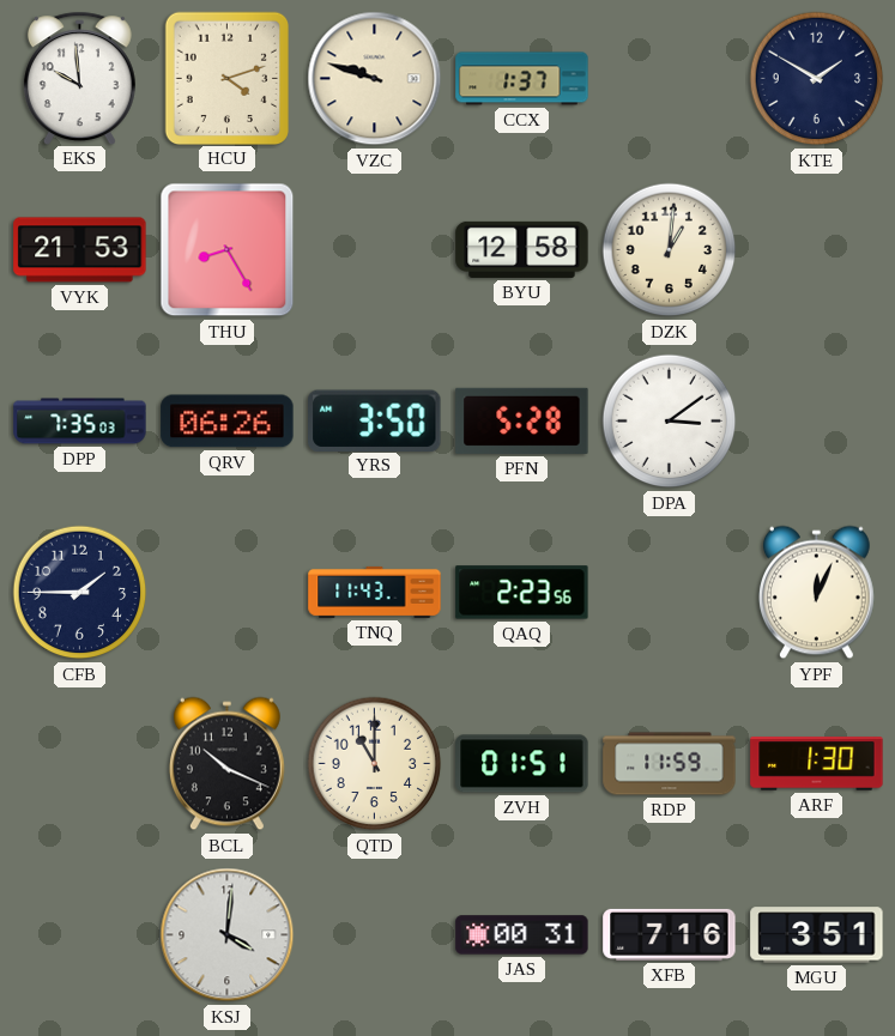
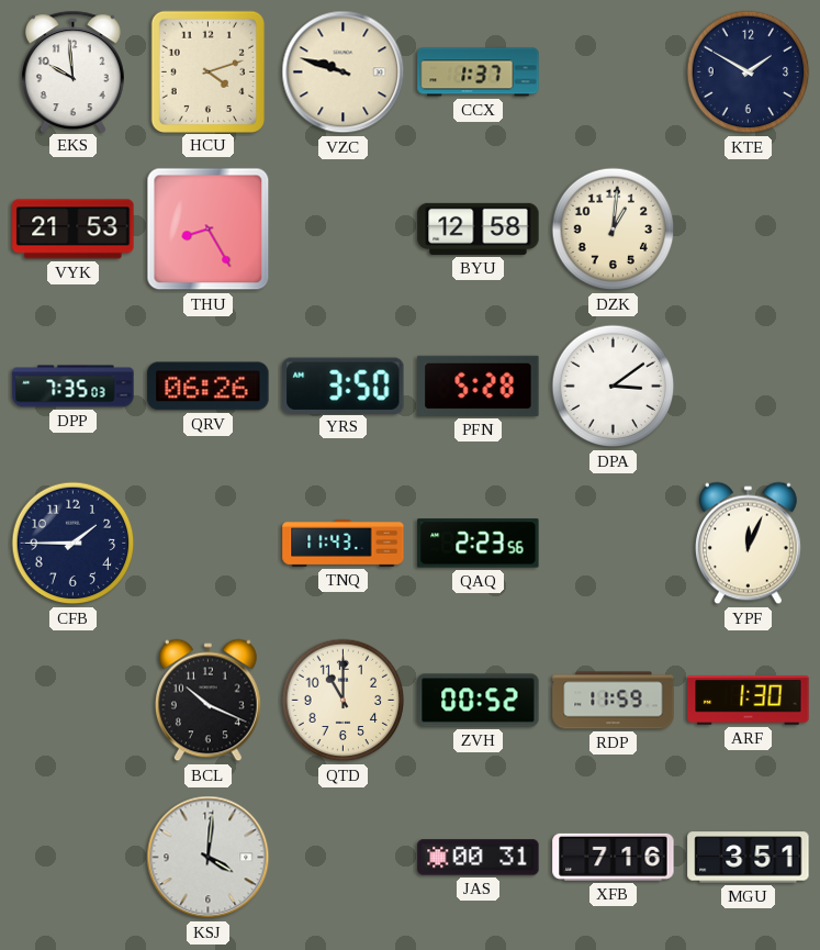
ZVH: 01:51 -> 00:52
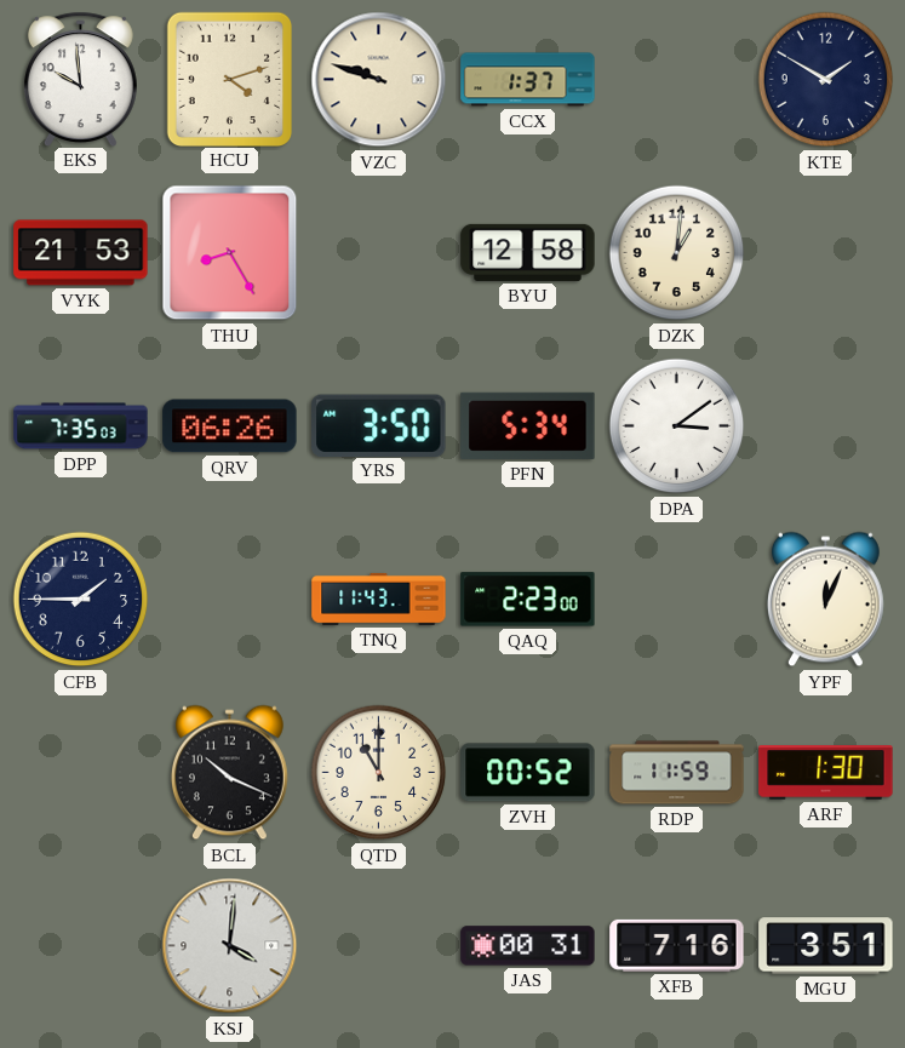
PFN: 5:28 -> 5:34
QAQ: 2:23:56 -> 2:23:00
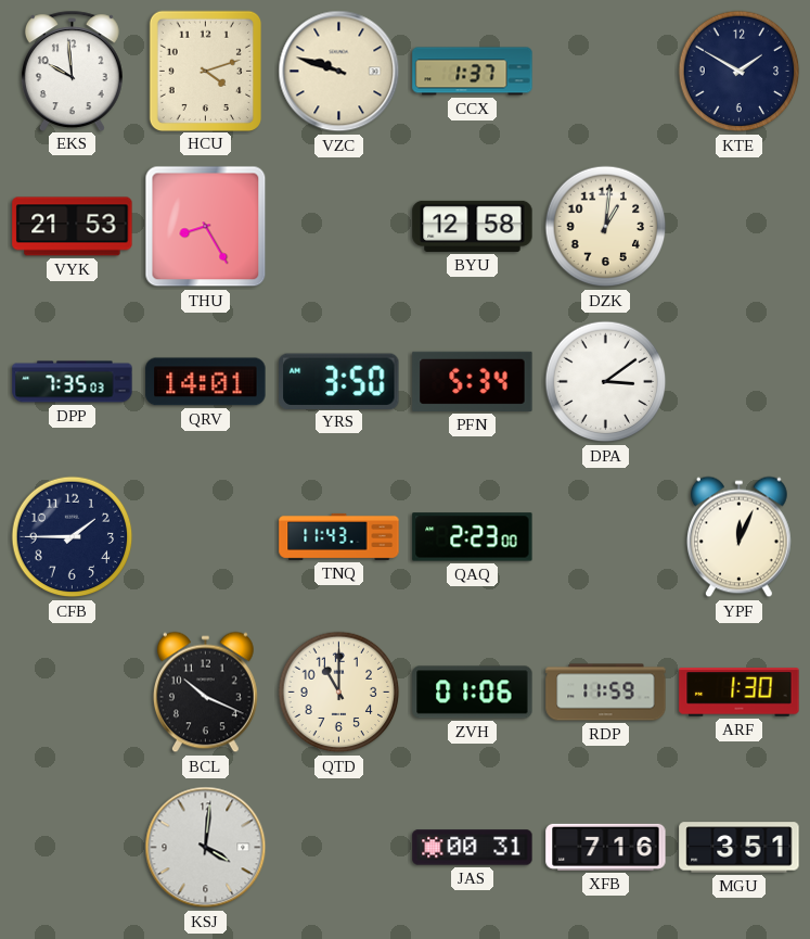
QRV: 06:26 -> 14:01
ZVH: 00:52 -> 01:06
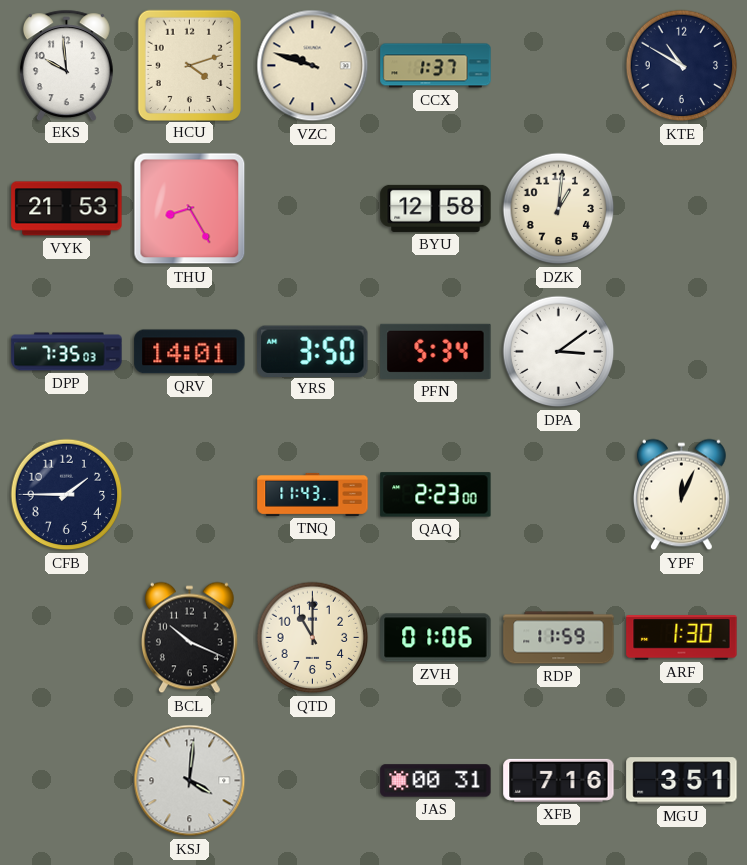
KTE: 1:50 -> 10:50
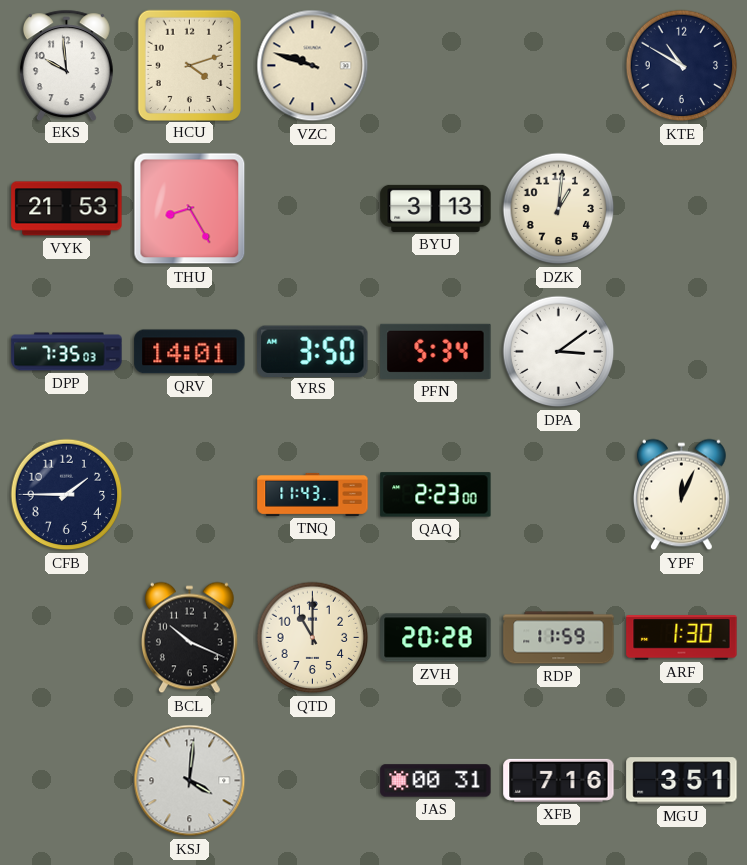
CCX: 1:37 -> none
BYU: 12:58 -> 3:13
ZVH: 01:06 -> 20:28
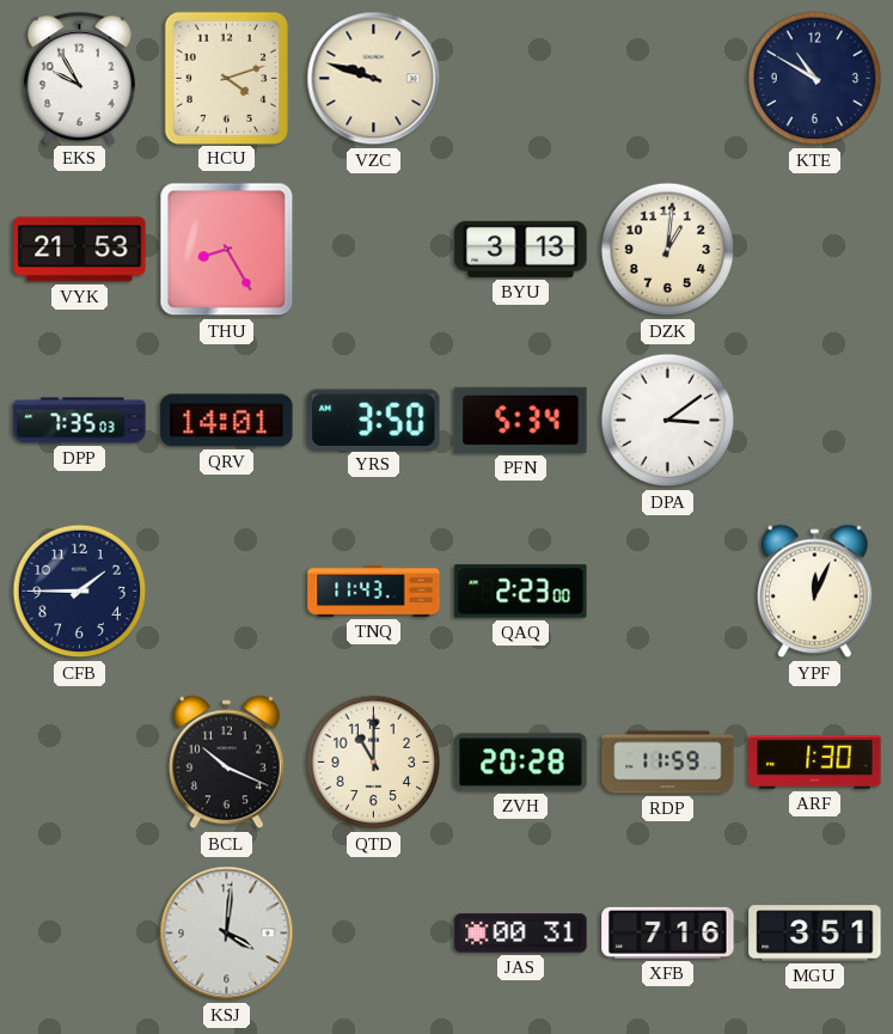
EKS: 9:59 -> 9:55
